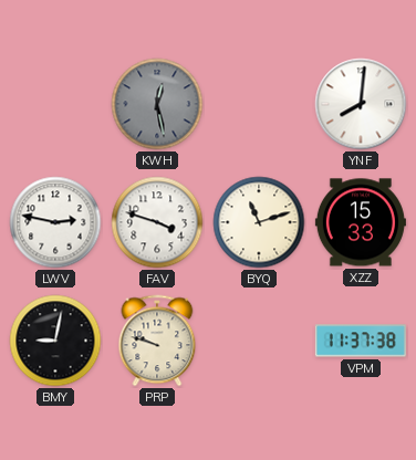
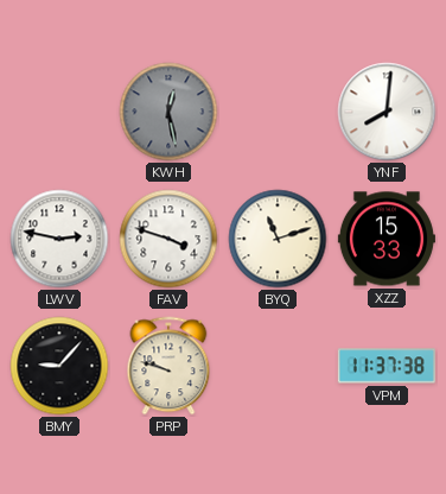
BMY: 9:02 -> 9:07
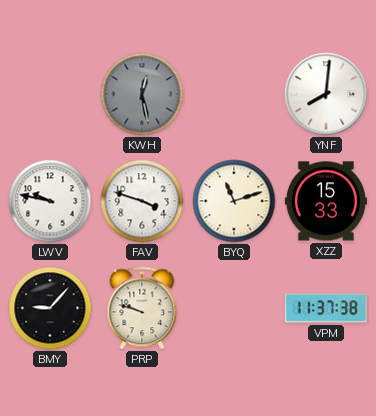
LWV: 2:47 -> 9:47
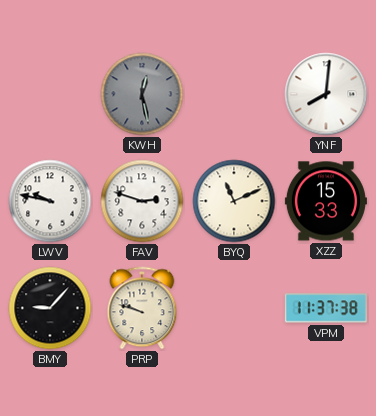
FAV: 3:48 -> 2:48
BYQ: 11:12 -> 11:11
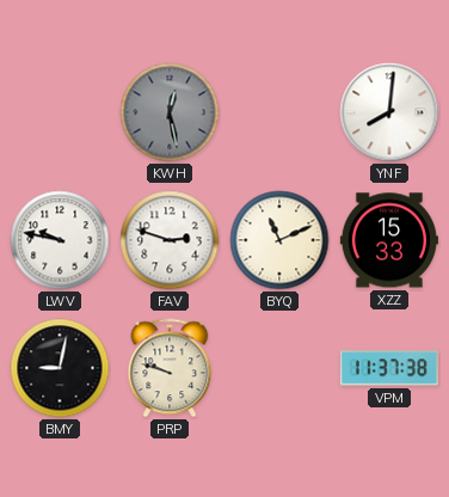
BMY: 9:07 -> 9:02
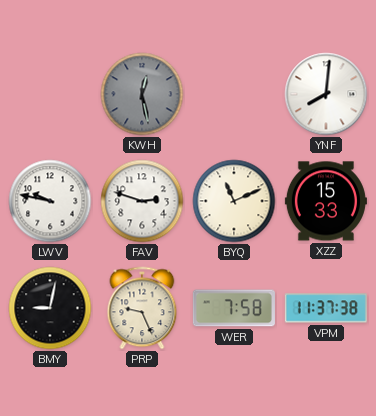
PRP: 9:48 -> 9:26
WER: none -> 7:58
